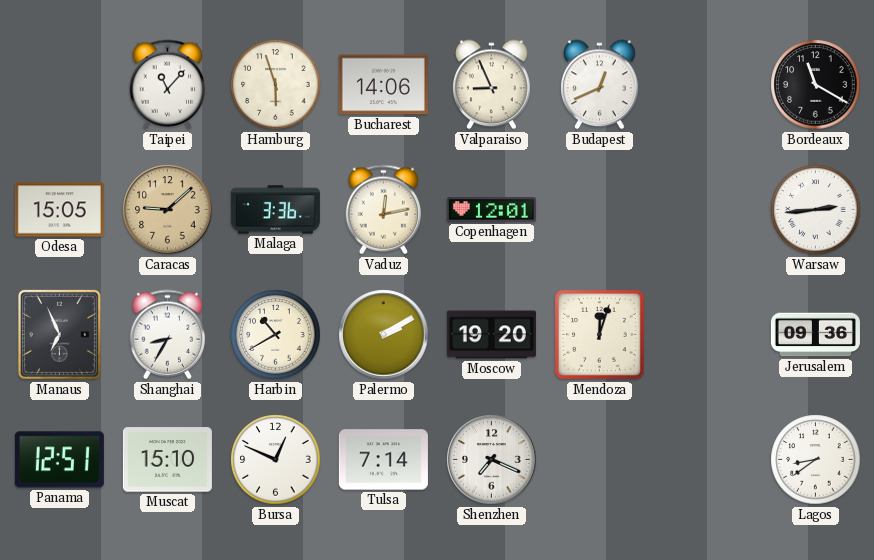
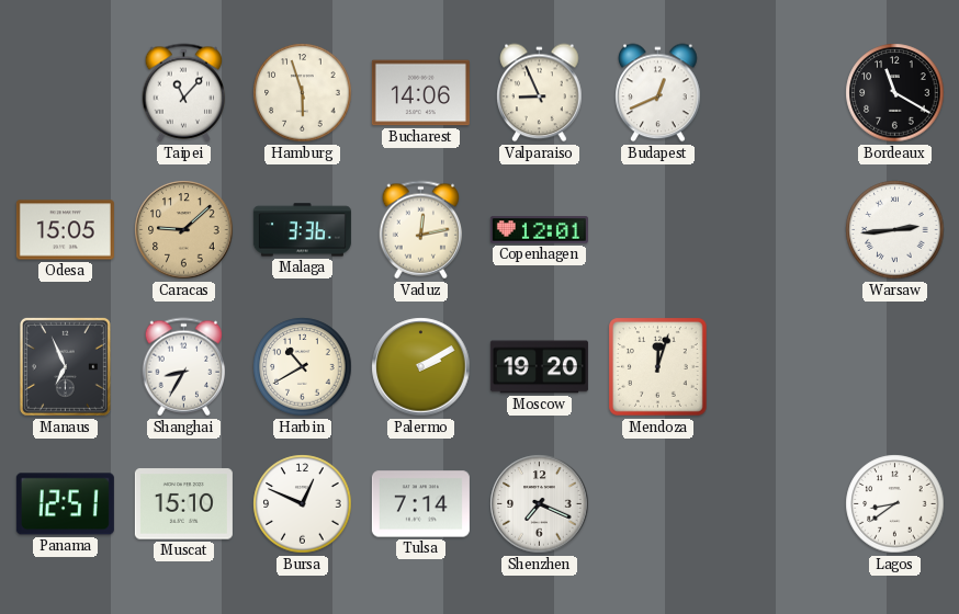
Jerusalem: 09:36 -> none
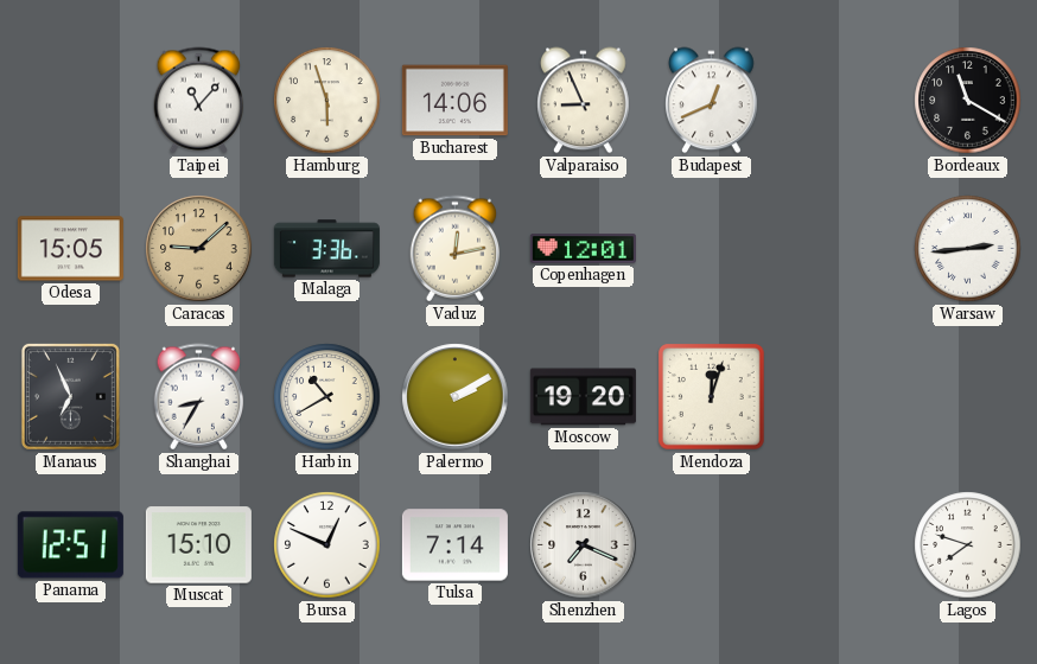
Lagos: 8:39 -> 7:48
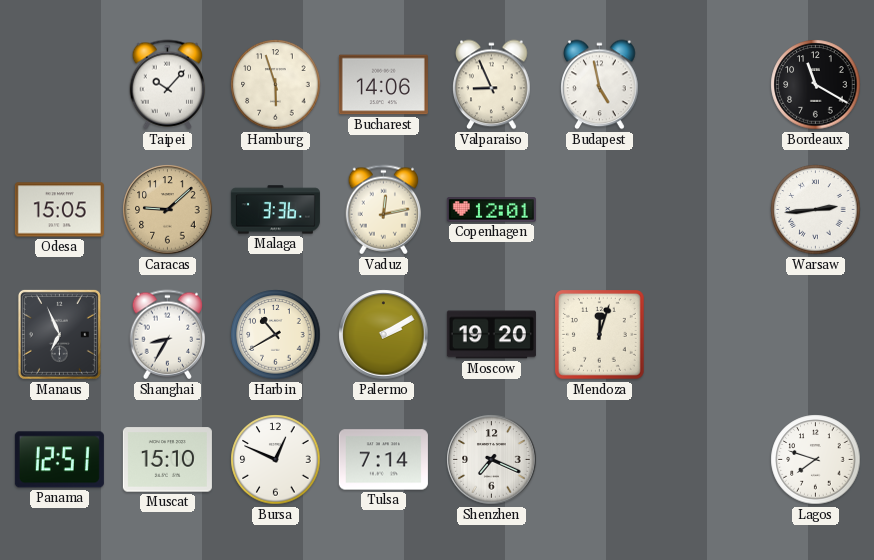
Taipei: 11:07 -> 10:07
Budapest: 12:41 -> 4:58
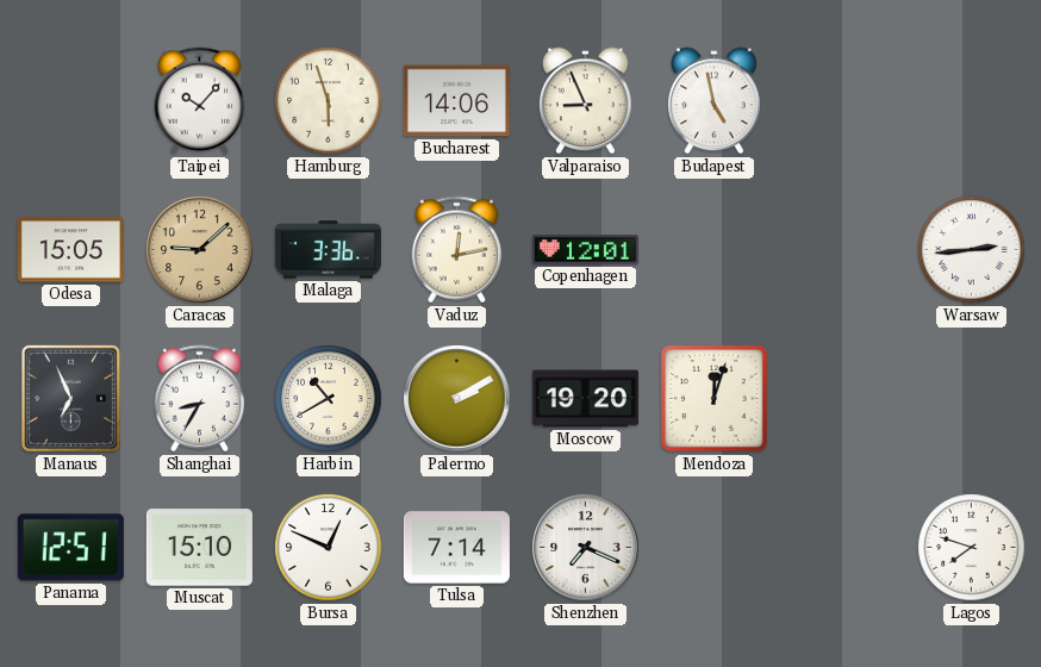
Bordeaux: 11:20 -> none
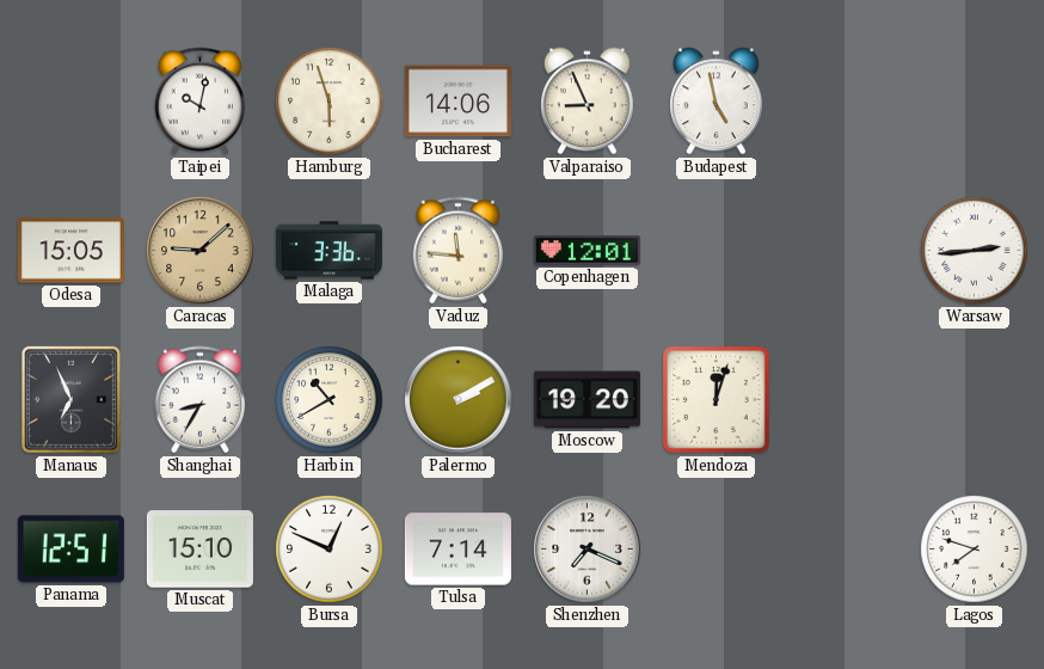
Taipei: 10:07 -> 10:02
Vaduz: 12:13 -> 11:46
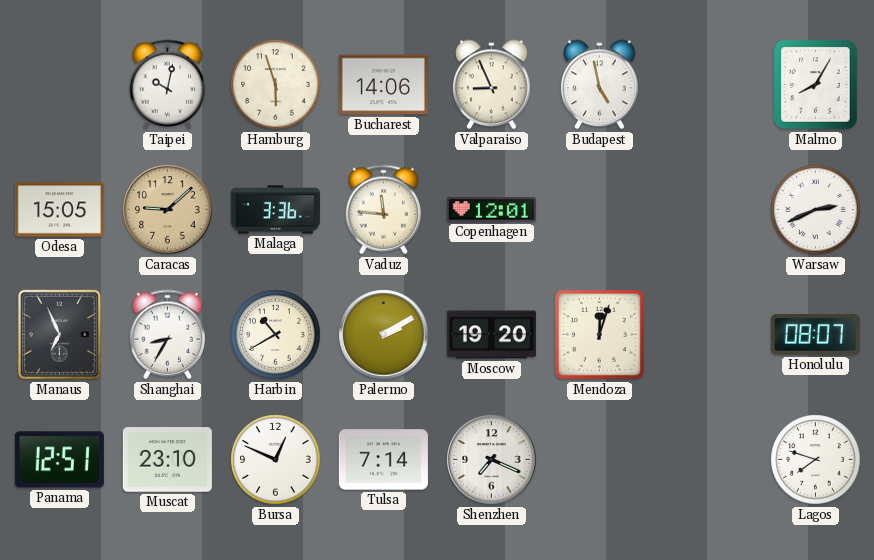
Malmo: none -> 8:05
Warsaw: 2:44 -> 2:41
Honolulu: none -> 08:07
Muscat: 15:10 -> 23:10
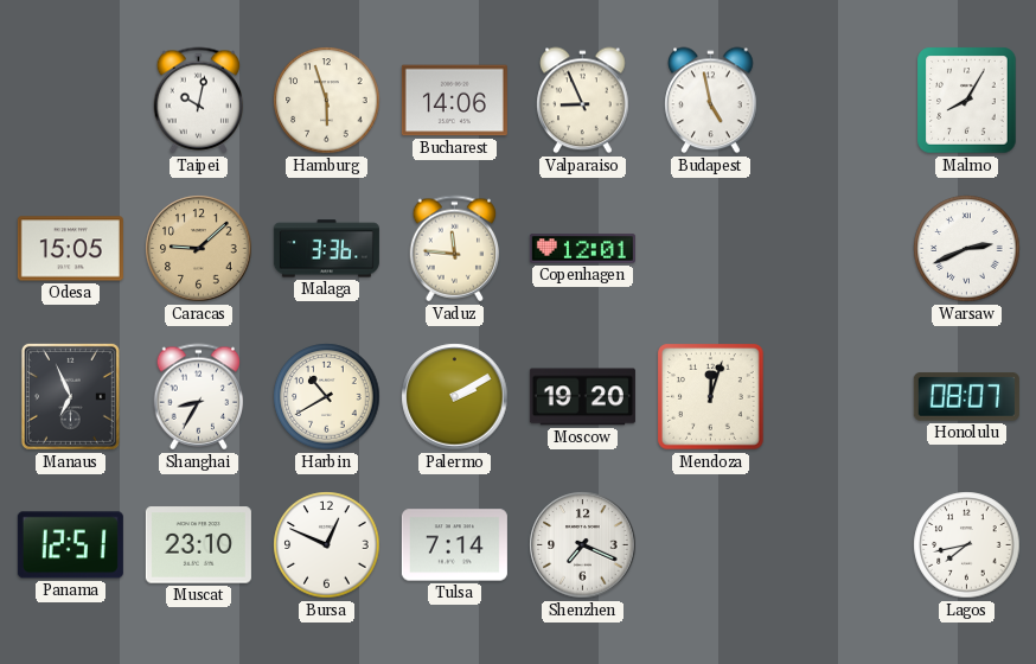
Lagos: 7:48 -> 7:43
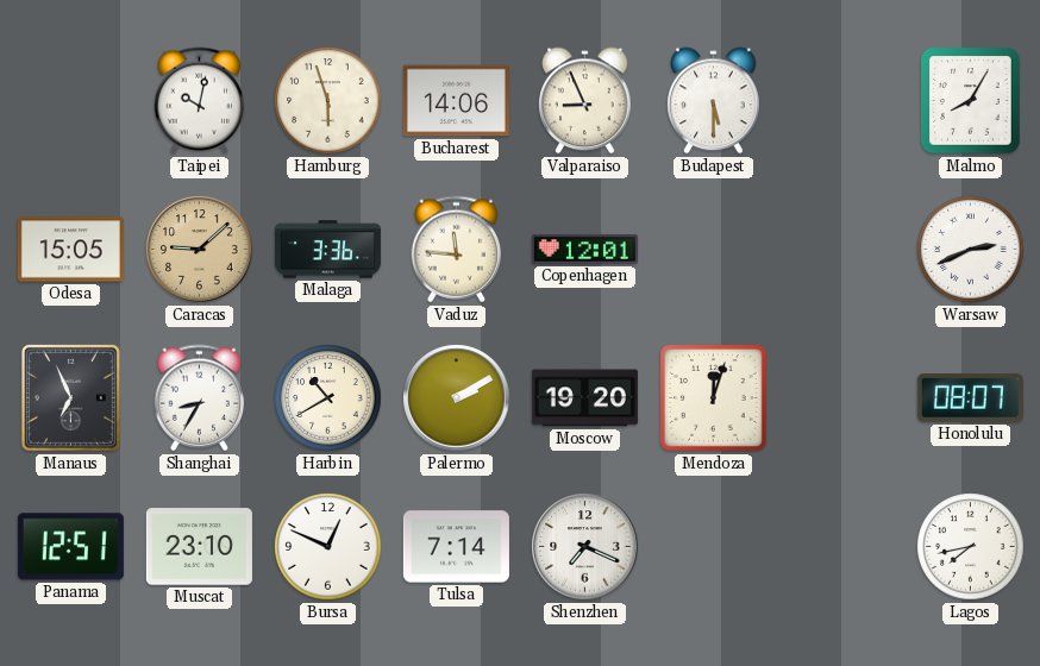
Budapest: 4:58 -> 5:30
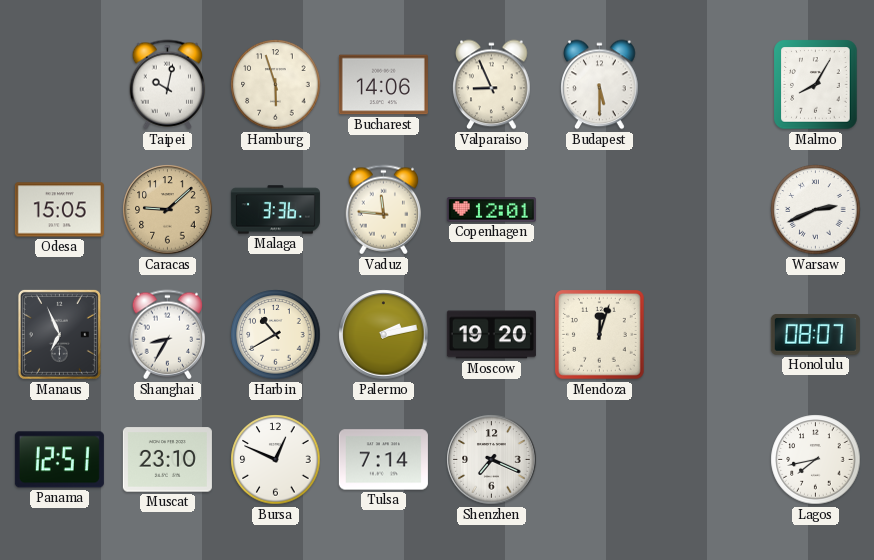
Palermo: 2:10 -> 2:13
